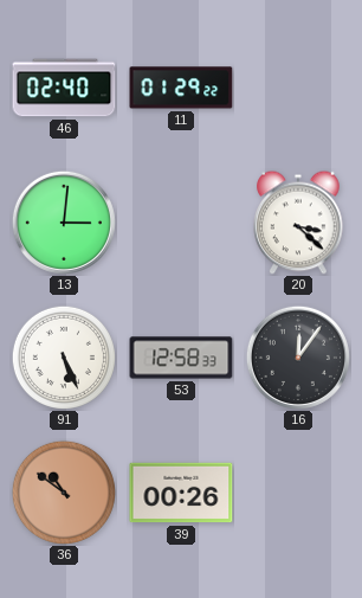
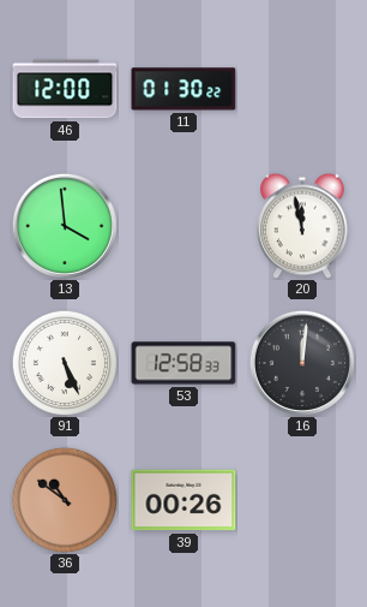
46: 02:40 -> 12:00
11: 01:29 -> 01:30
13: 3:01 -> 3:59
20: 3:22 -> 11:58
16: 12:06 -> 12:01
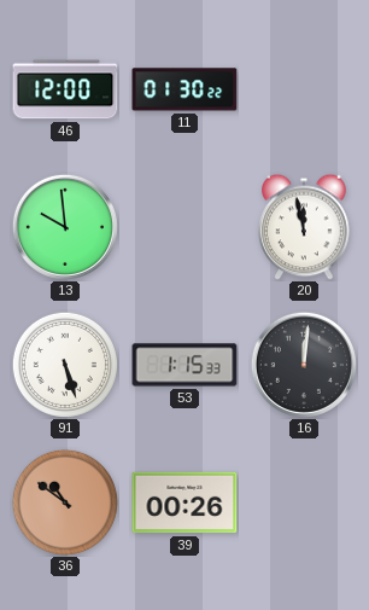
13: 3:59 -> 9:59
91: 5:26 -> 5:27
53: 12:58 -> 1:15
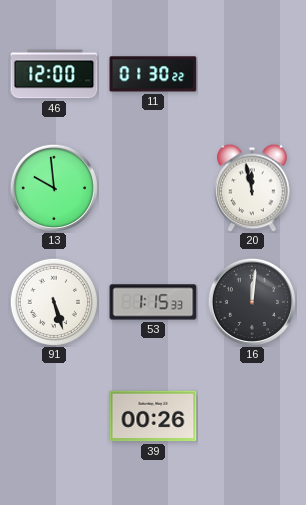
36: 10:51 -> none
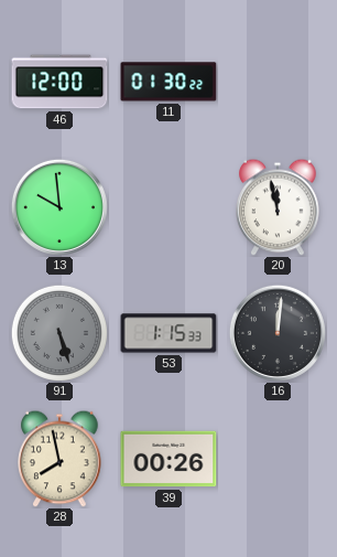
91 dial: white -> grey
28: none -> 7:58
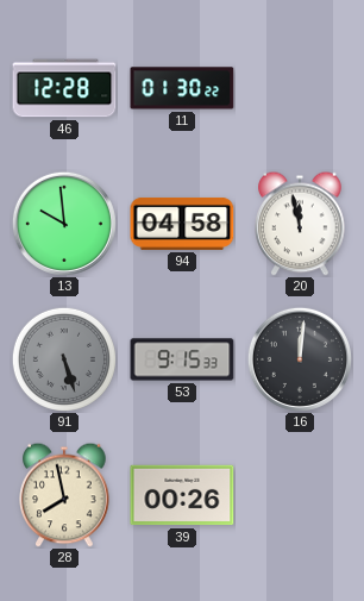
46: 12:00 -> 12:28
94: none -> 04:58
53: 1:15 -> 9:15
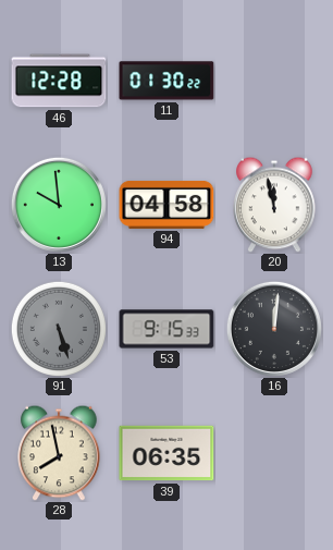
39: 00:26 -> 06:35
